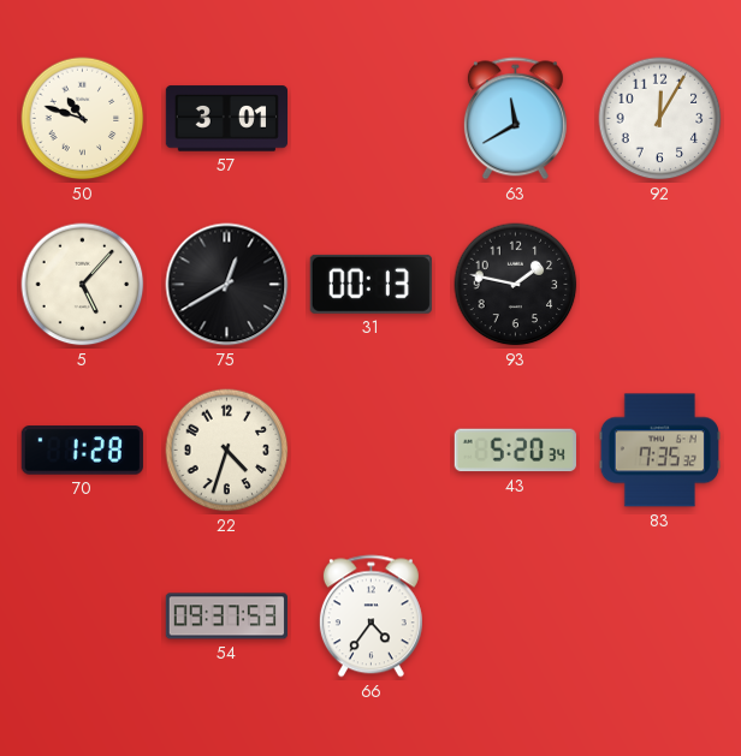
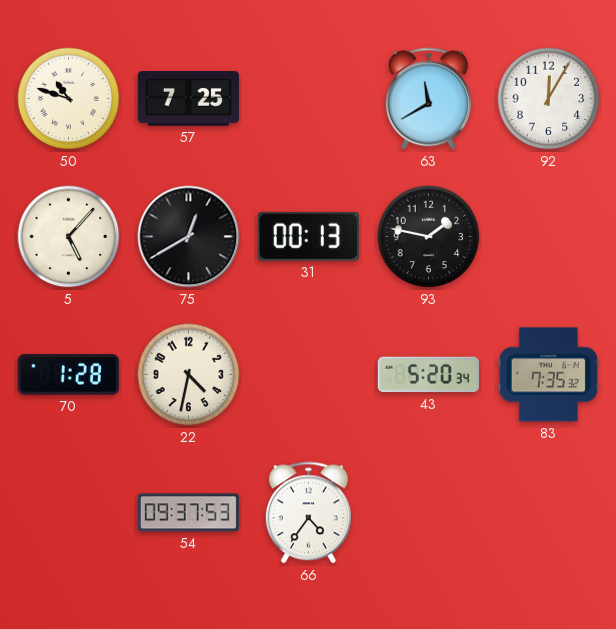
57: 3:01 -> 7:25
22: 4:33 -> 4:32
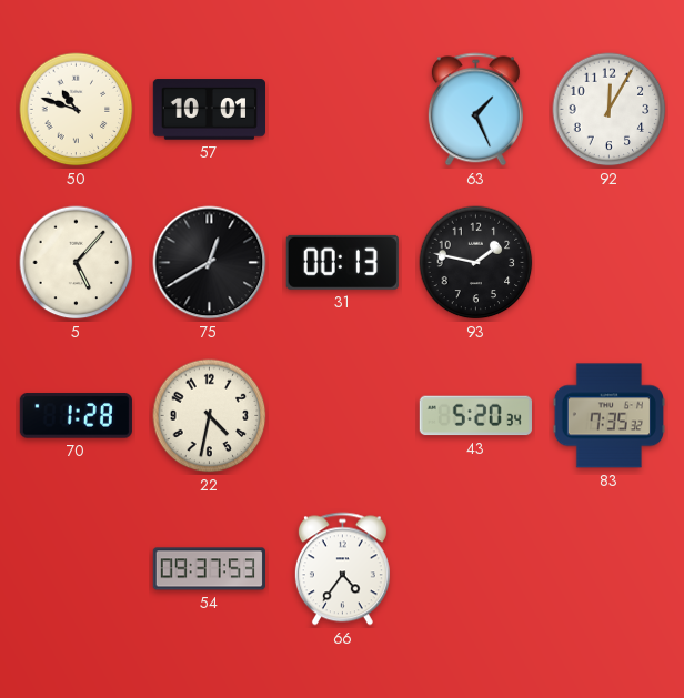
57: 7:25 -> 10:01
63: 11:40 -> 1:26
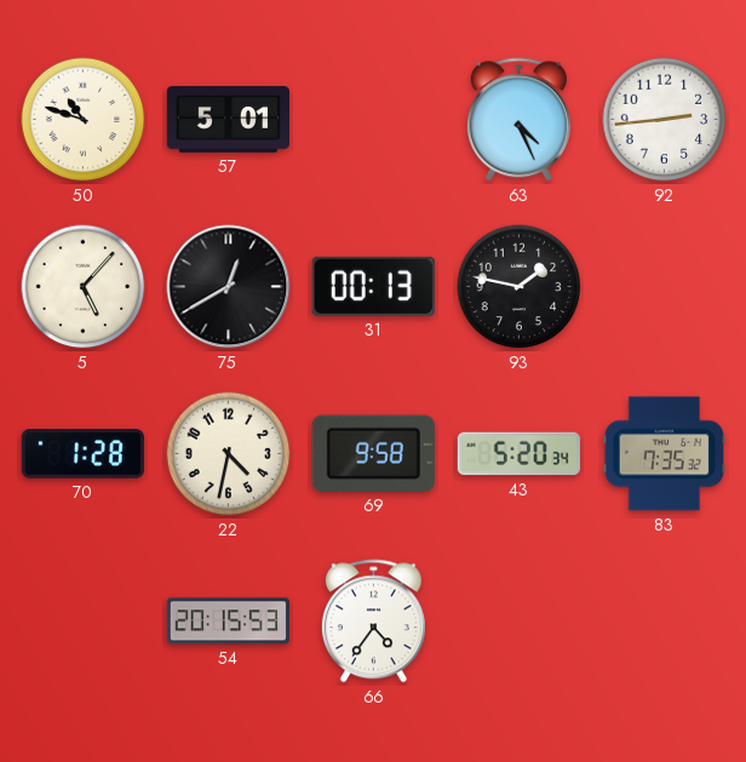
57: 10:01 -> 5:01
63: 1:26 -> 4:26
92: 12:05 -> 2:44
69: none -> 9:58
54: 09:37 -> 20:15
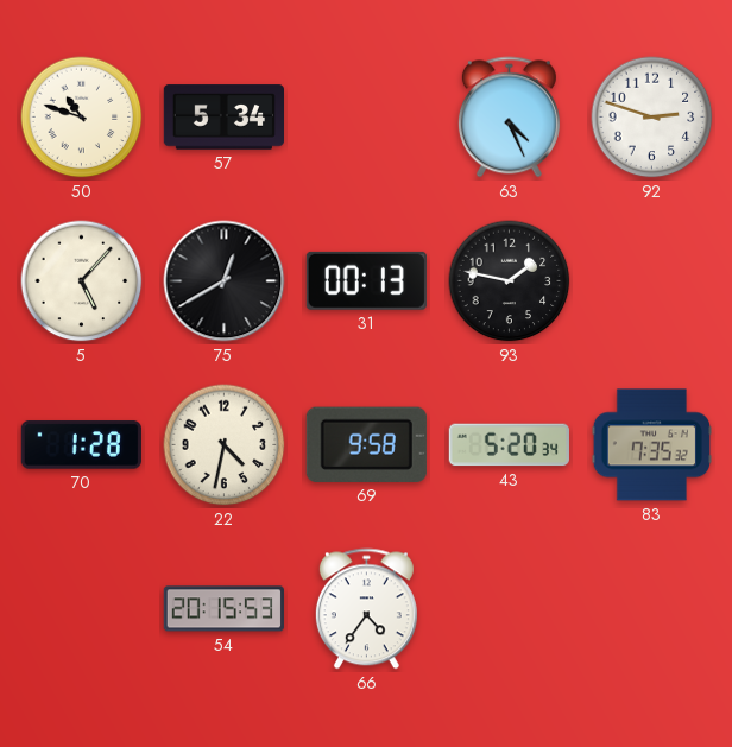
57: 5:01 -> 5:34
92: 2:44 -> 2:48
